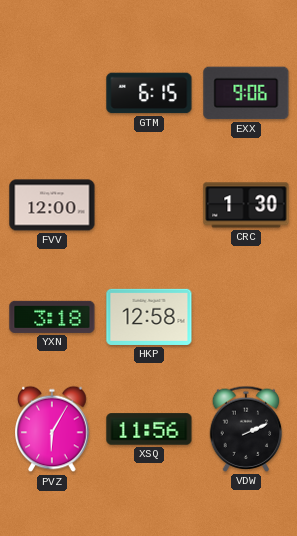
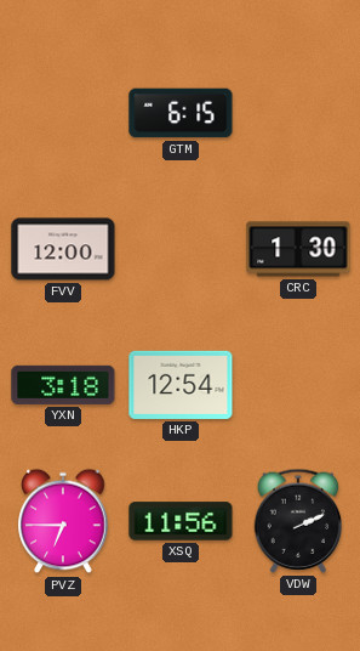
EXX: 9:06 -> none
HKP: 12:58 -> 12:54
PVZ: 6:05 -> 6:45
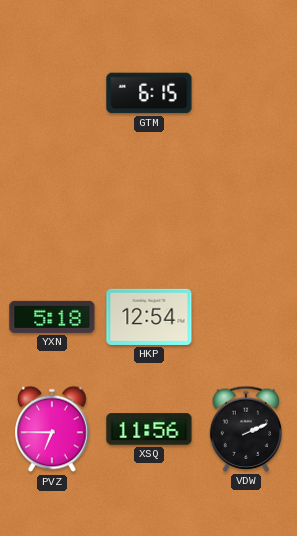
FVV: 12:00 -> none
CRC: 1:30 -> none
YXN: 3:18 -> 5:18
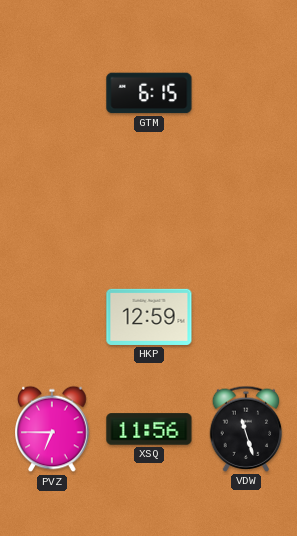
YXN: 5:18 -> none
HKP: 12:54 -> 12:59
VDW: 2:11 -> 11:27
